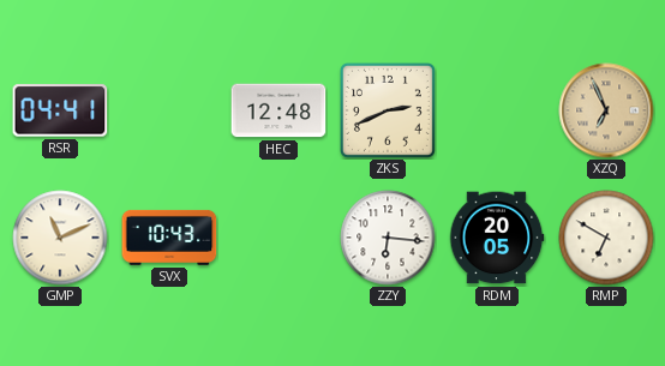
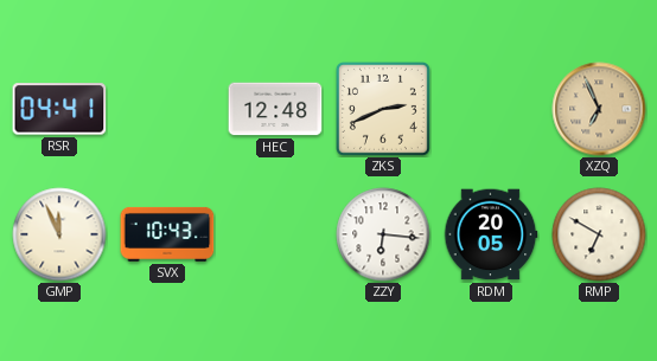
GMP: 11:11 -> 11:56
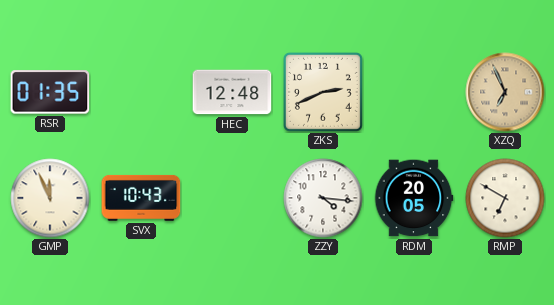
RSR: 04:41 -> 01:35
ZZY: 6:16 -> 4:16
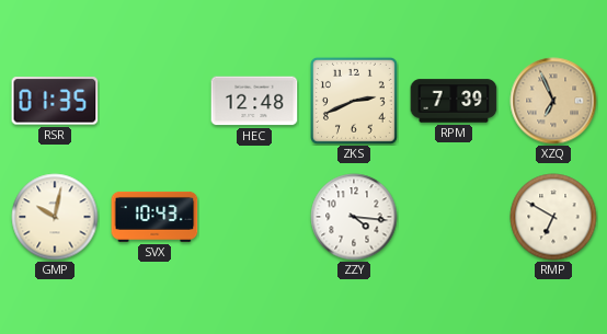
RPM: none -> 7:39
GMP: 11:56 -> 10:02
RDM: 20:05 -> none
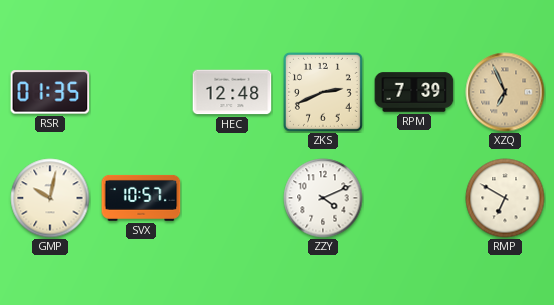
SVX: 10:43 -> 10:57
ZZY: 4:16 -> 4:11
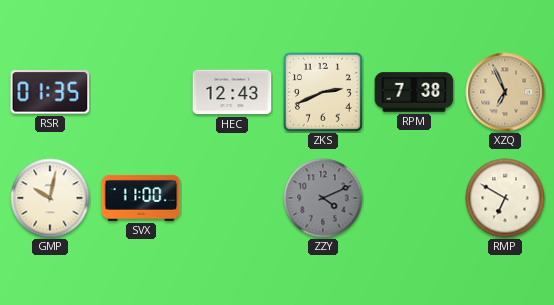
HEC: 12:48 -> 12:43
RPM: 7:39 -> 7:38
SVX: 10:57 -> 11:00
ZZY dial: white -> grey
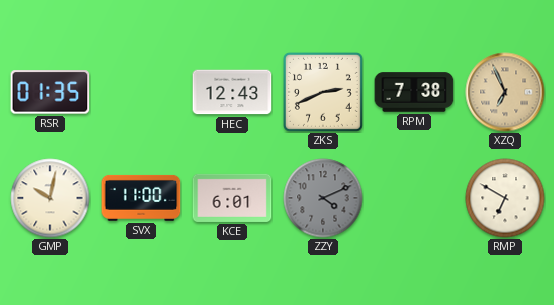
KCE: none -> 6:01
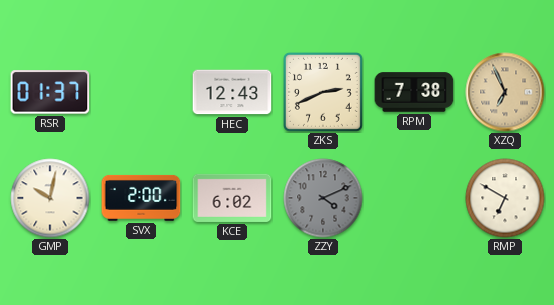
RSR: 01:35 -> 01:37
SVX: 11:00 -> 2:00
KCE: 6:01 -> 6:02
